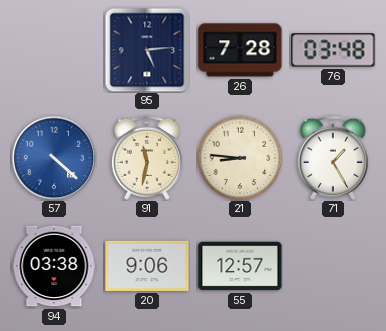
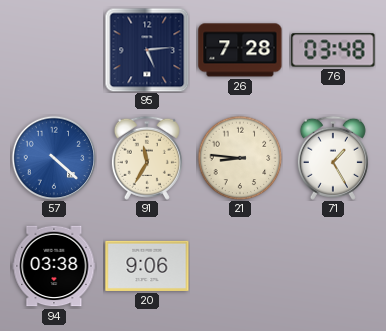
91: 11:32 -> 11:35
55: 12:57 -> none
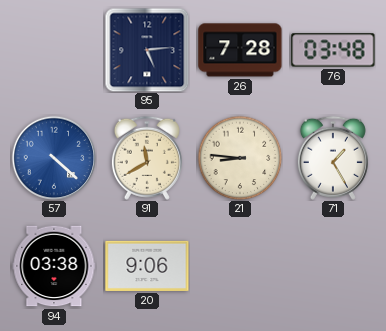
91: 11:35 -> 11:40
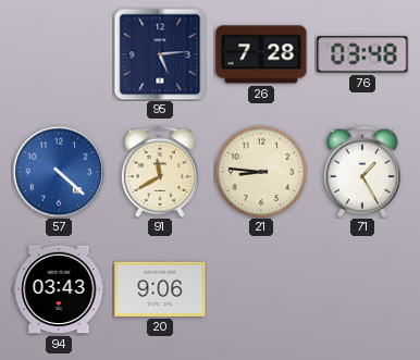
94: 03:38 -> 03:43
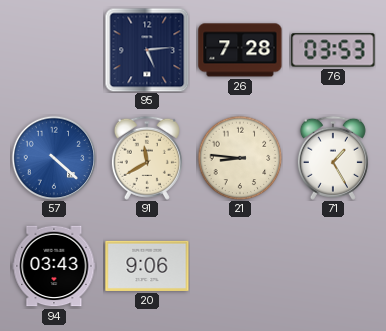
76: 03:48 -> 03:53
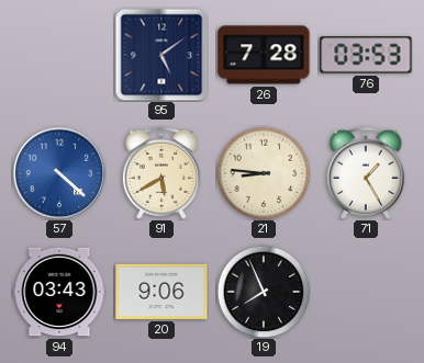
95: 5:14 -> 5:09
91: 11:40 -> 5:40
19: none -> 7:56
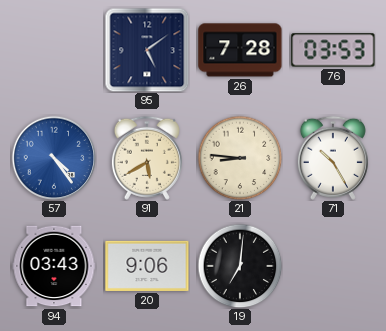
57: 4:22 -> 4:24
71: 1:25 -> 10:25
19: 7:56 -> 7:01
